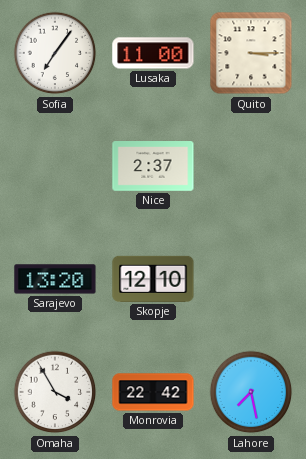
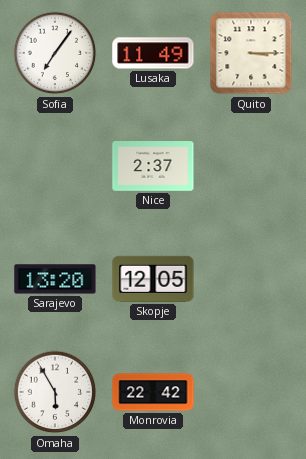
Lusaka: 11:00 -> 11:49
Skopje: 12:10 -> 12:05
Omaha: 3:55 -> 5:55
Lahore: 7:28 -> none
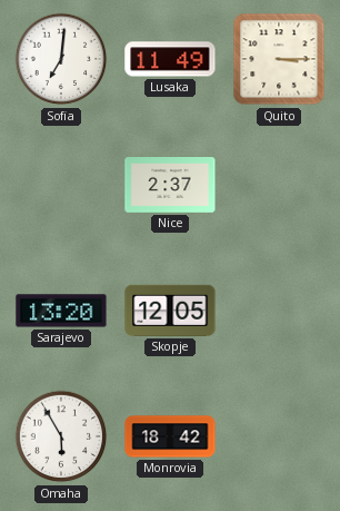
Sofia: 7:06 -> 7:01
Monrovia: 22:42 -> 18:42
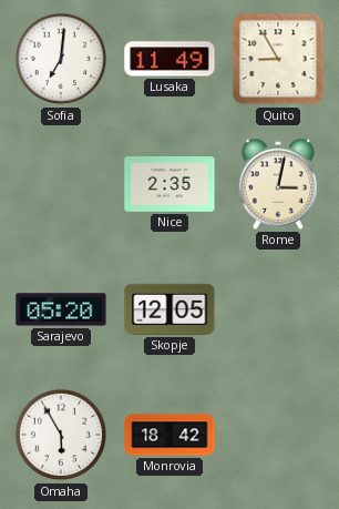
Quito: 3:15 -> 8:55
Nice: 2:37 -> 2:35
Rome: none -> 3:02
Sarajevo: 13:20 -> 05:20
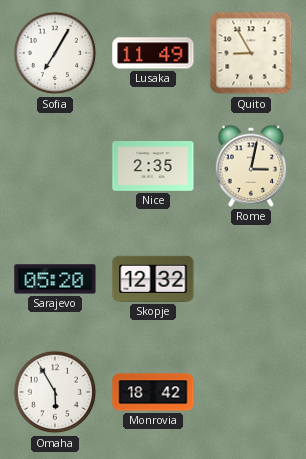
Sofia: 7:01 -> 7:05
Skopje: 12:05 -> 12:32
